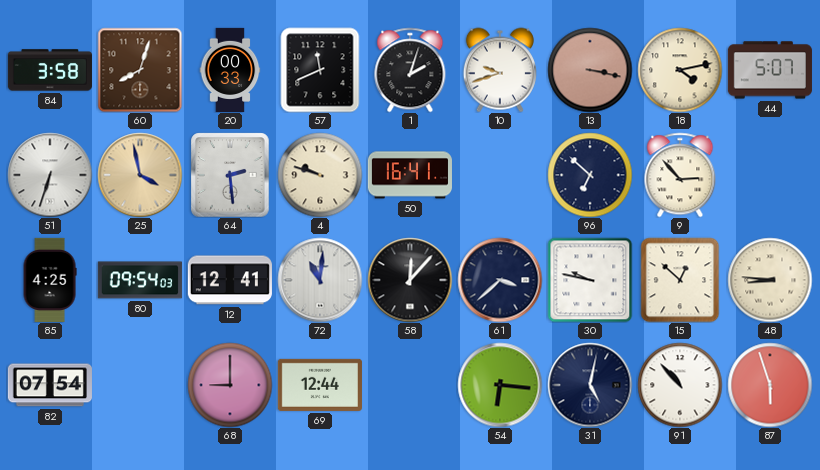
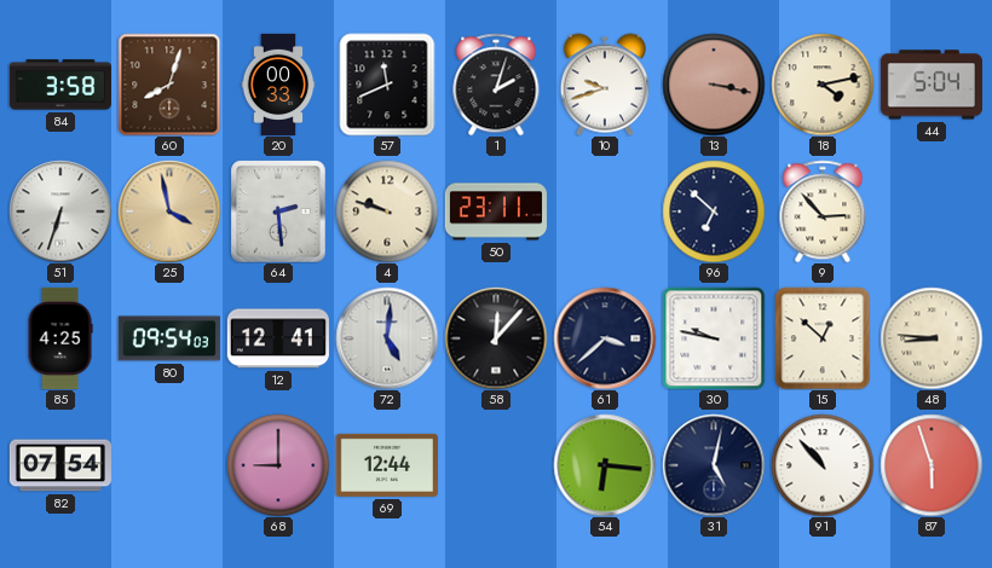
44: 5:07 -> 5:04
50: 16:41 -> 23:11
72: 11:01 -> 5:01
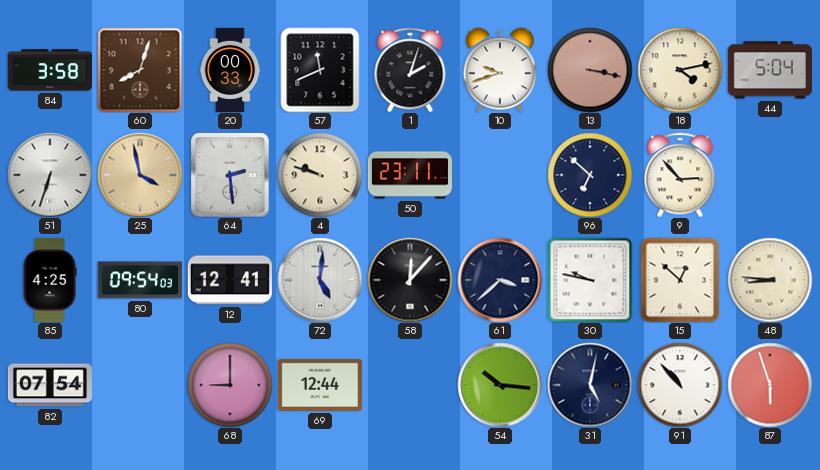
54: 6:16 -> 10:16
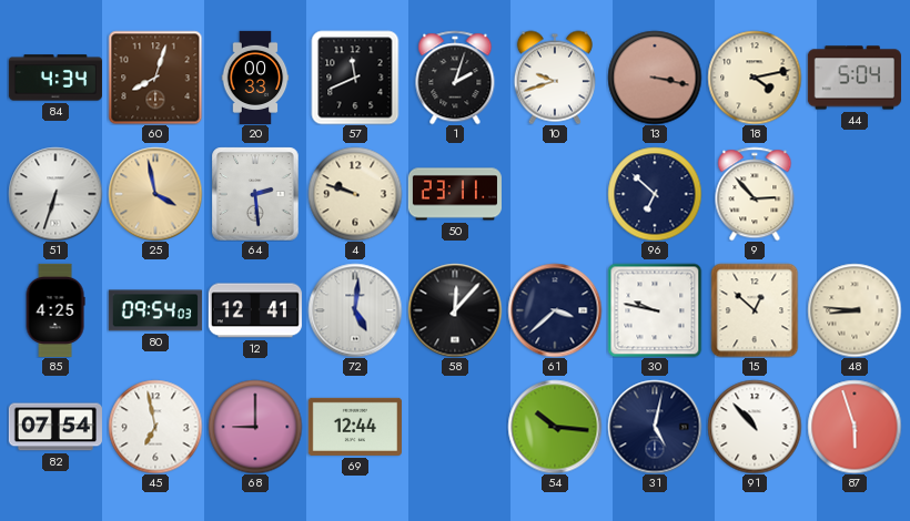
84: 3:58 -> 4:34
45: none -> 6:58
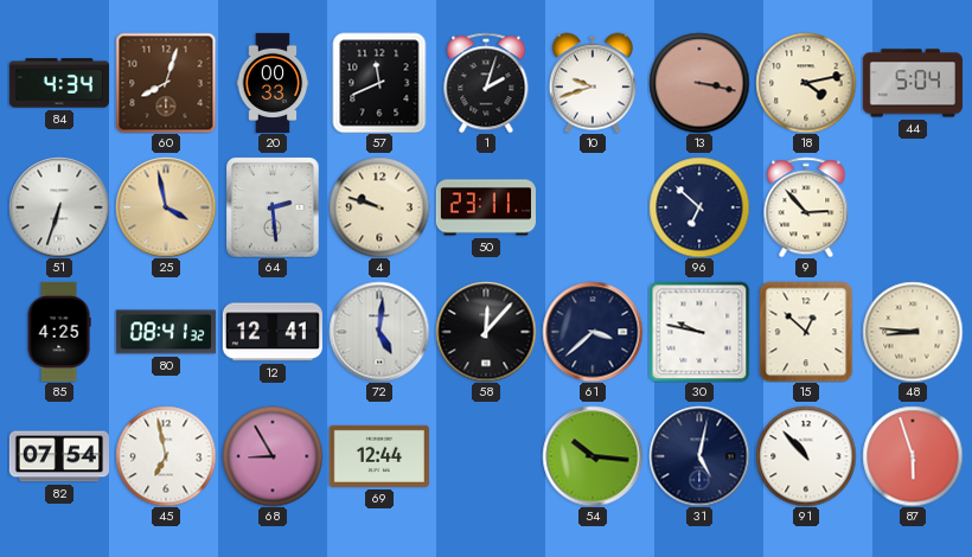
80: 09:54 -> 08:41
68: 9:00 -> 8:55
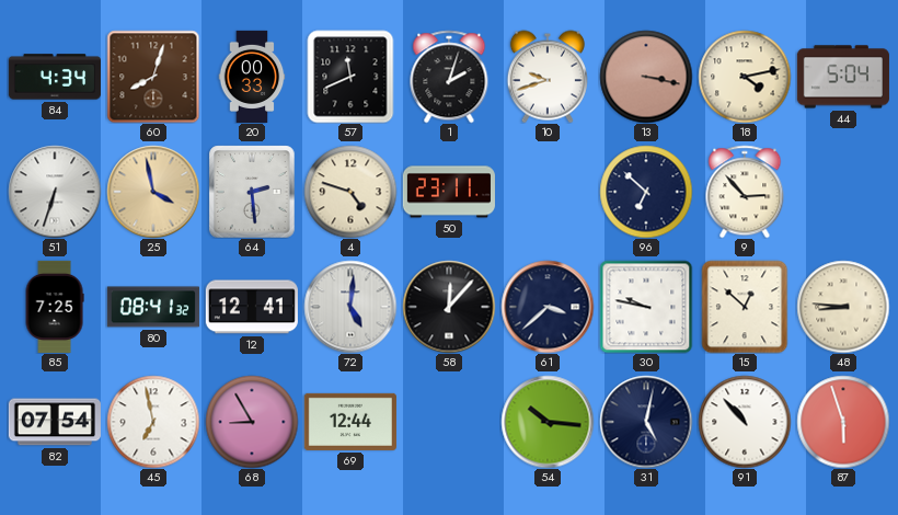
4: 9:48 -> 4:48
85: 4:25 -> 7:25
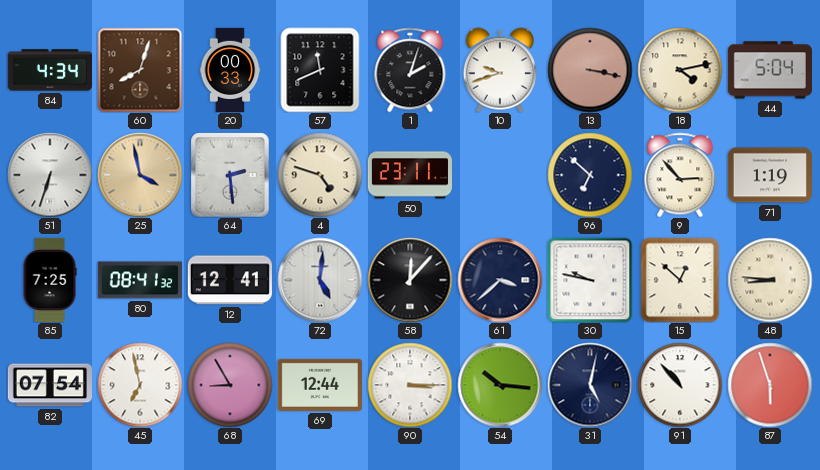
71: none -> 1:19
90: none -> 3:15
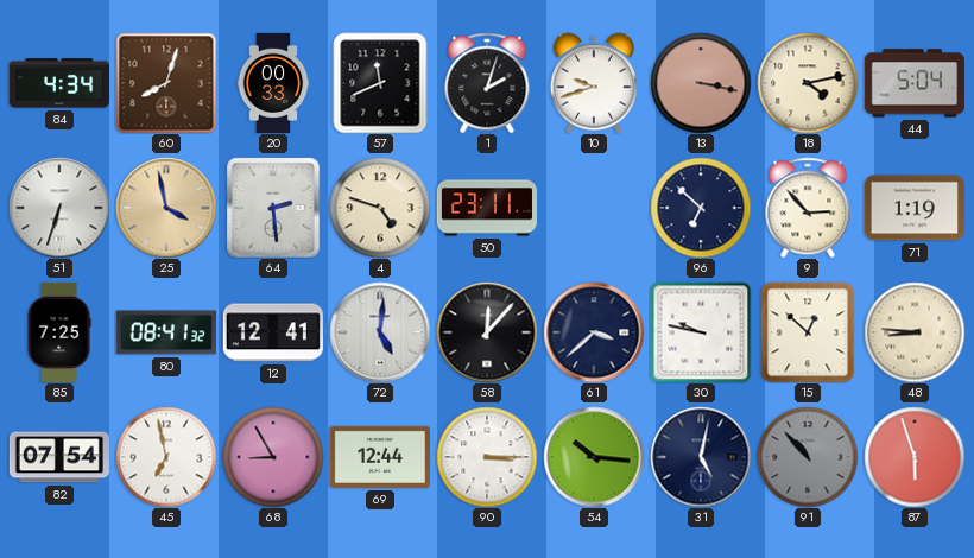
91 dial: white -> grey
